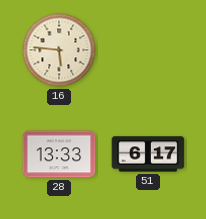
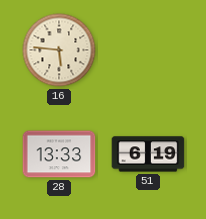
51: 6:17 -> 6:19
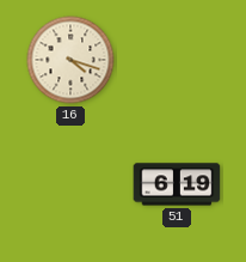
16: 5:46 -> 4:18
28: 13:33 -> none
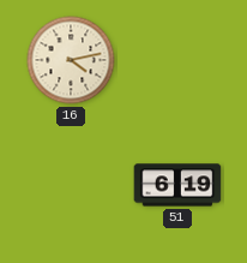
16: 4:18 -> 4:13
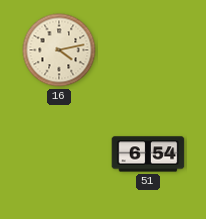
51: 6:19 -> 6:54
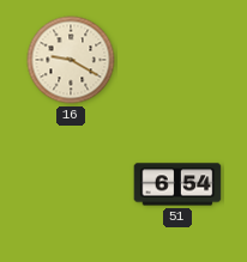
16: 4:13 -> 9:20
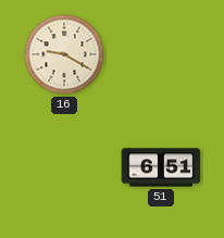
51: 6:54 -> 6:51
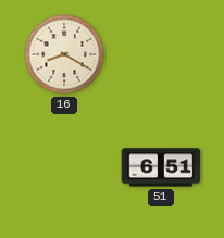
16: 9:20 -> 8:20
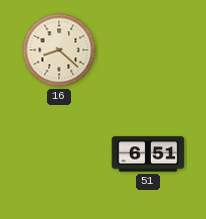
16: 8:20 -> 8:22
